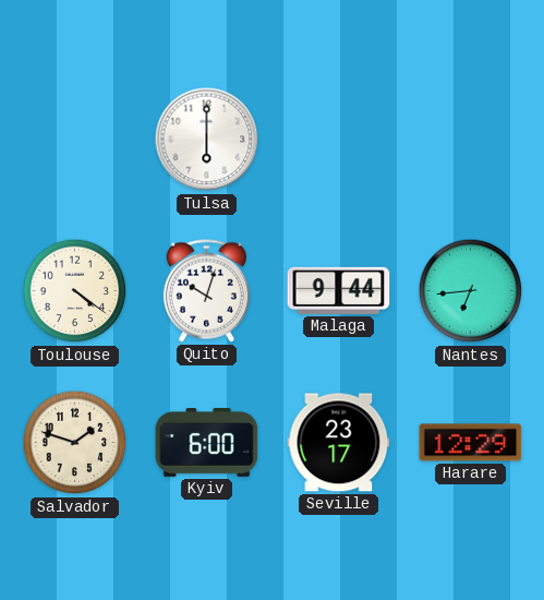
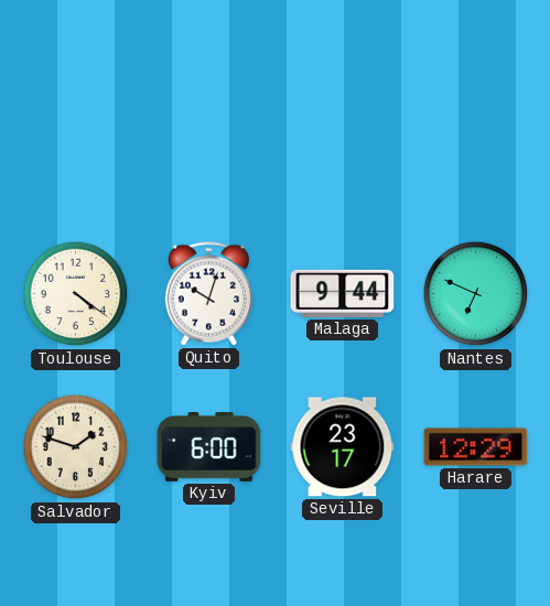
Tulsa: 6:00 -> none
Nantes: 6:44 -> 6:49
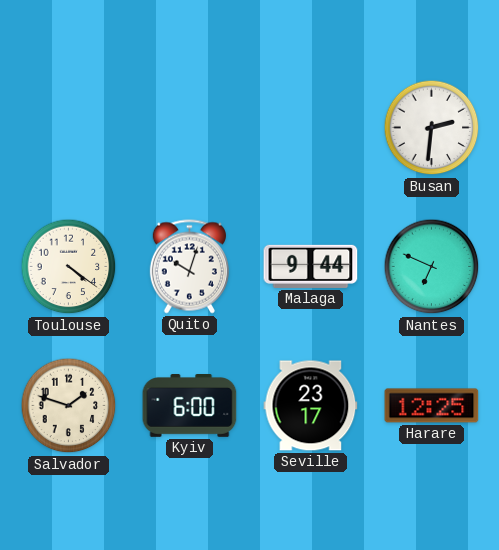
Busan: none -> 2:31
Harare: 12:29 -> 12:25
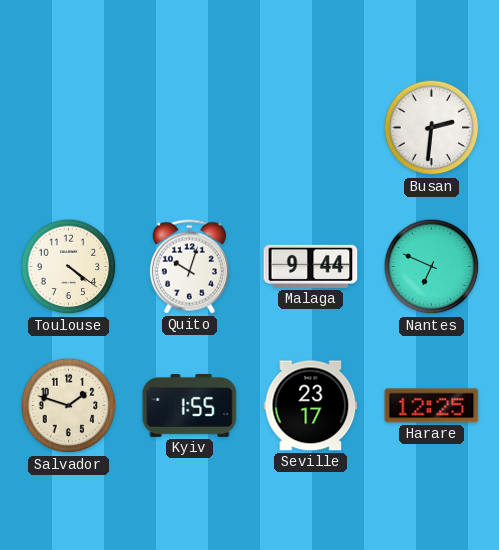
Kyiv: 6:00 -> 1:55
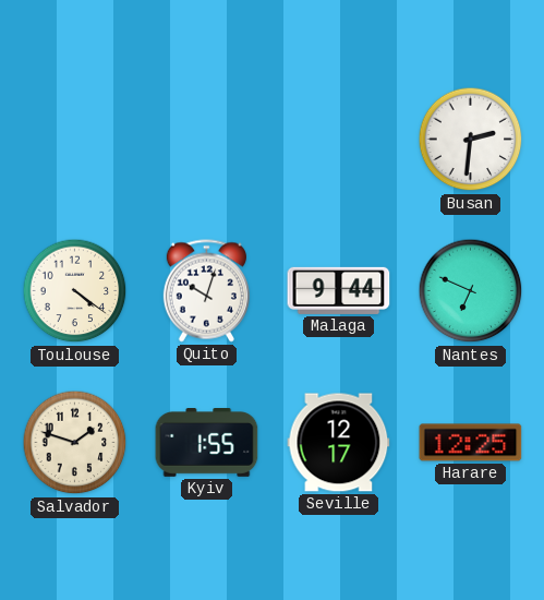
Seville: 23:17 -> 12:17
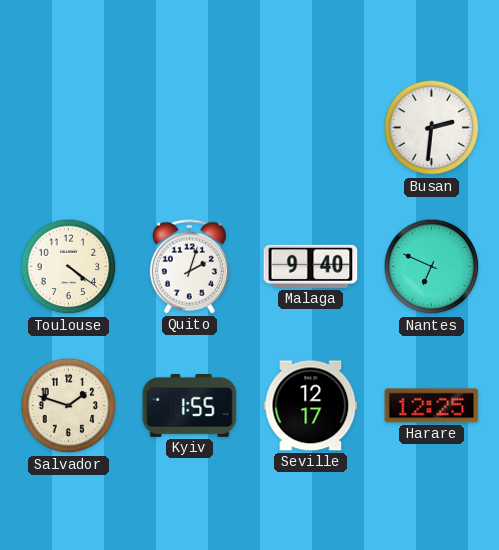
Quito: 10:03 -> 2:03
Malaga: 9:44 -> 9:40
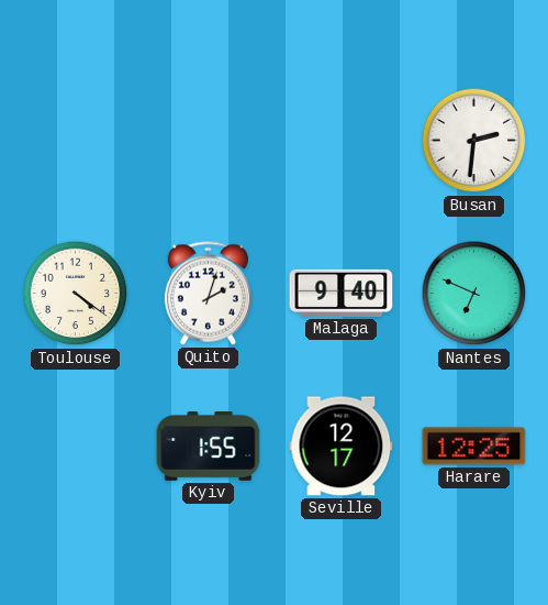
Salvador: 1:48 -> none
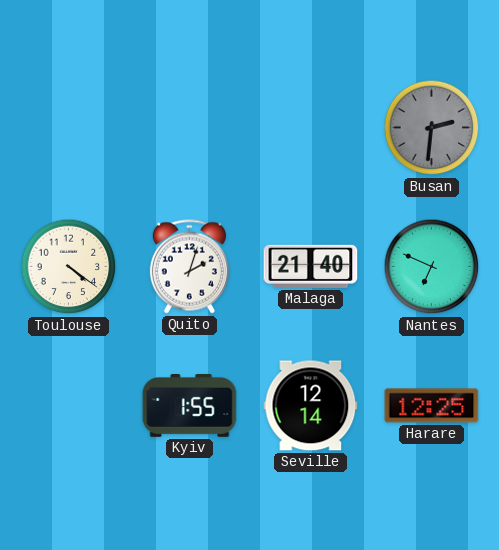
Busan dial: white -> grey
Malaga: 9:40 -> 21:40
Seville: 12:17 -> 12:14
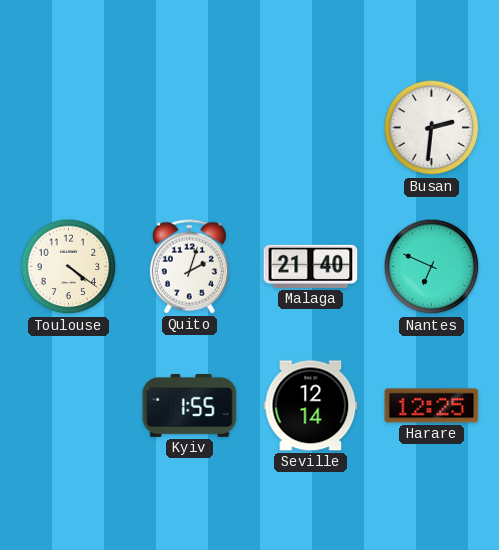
Busan dial: grey -> white
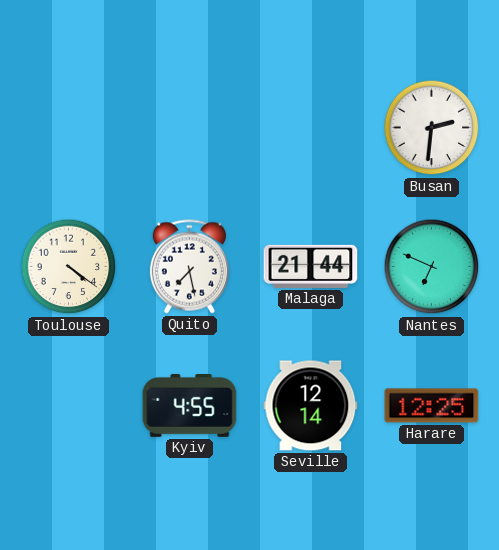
Quito: 2:03 -> 7:28
Malaga: 21:40 -> 21:44
Kyiv: 1:55 -> 4:55
